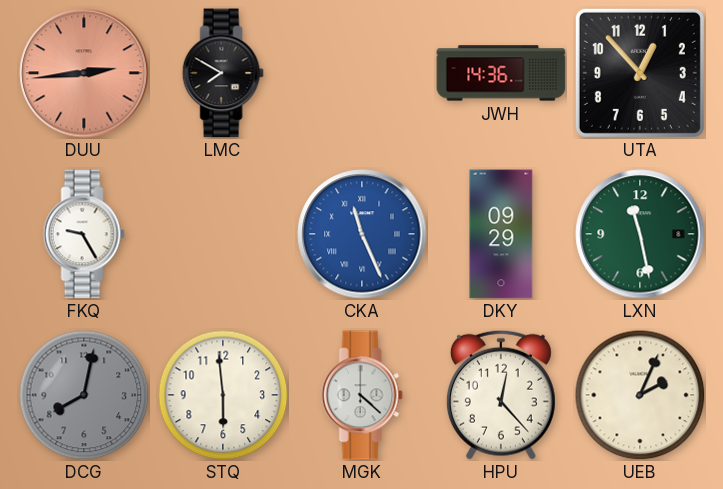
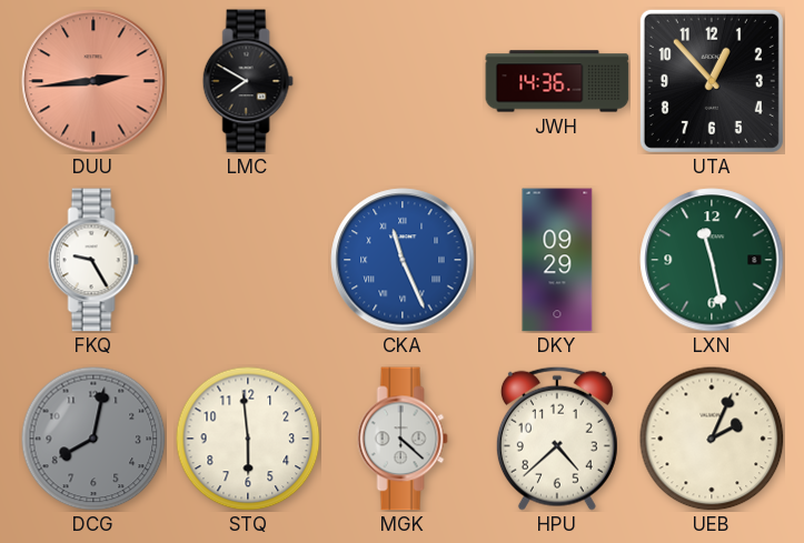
HPU: 12:23 -> 4:38
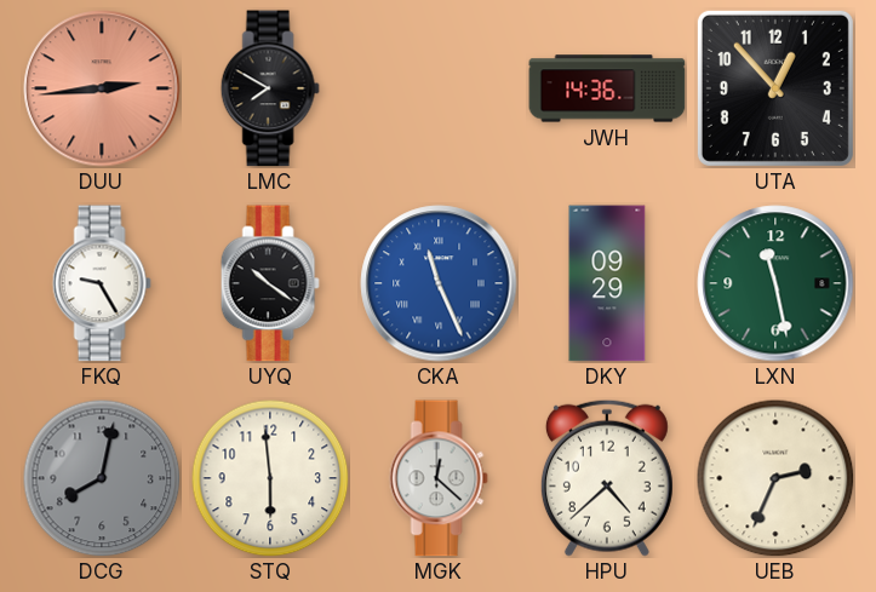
UYQ: none -> 10:21
MGK: 4:22 -> 12:22
UEB: 2:04 -> 2:34
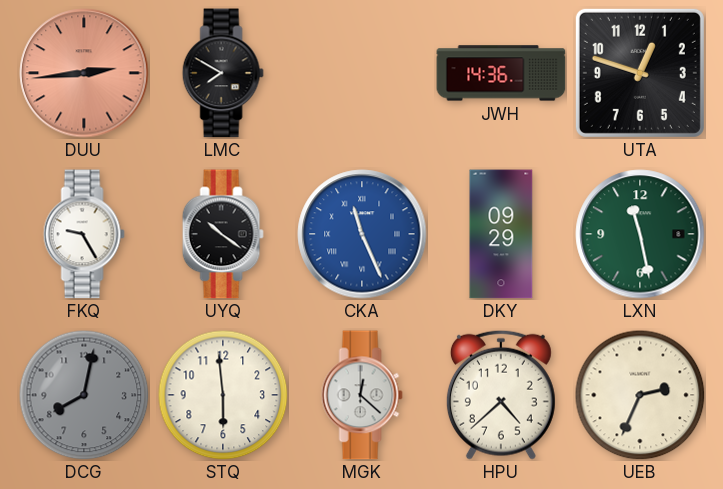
UTA: 12:53 -> 12:48
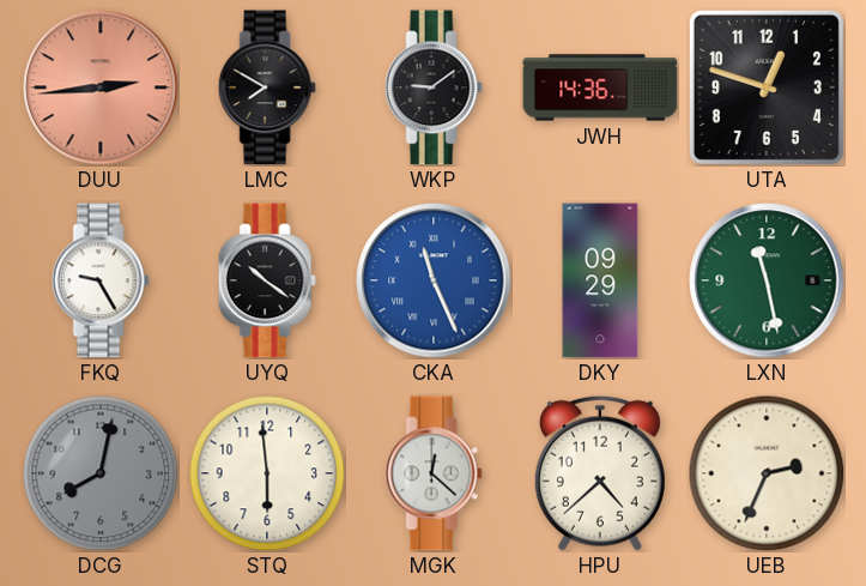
WKP: none -> 9:09
